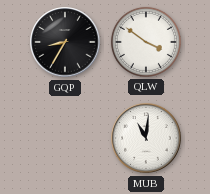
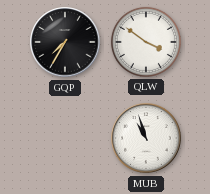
GQP: 8:35 -> 7:35
MUB: 11:01 -> 10:57
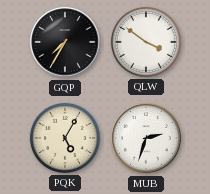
PQK: none -> 5:05
MUB: 10:57 -> 2:33
